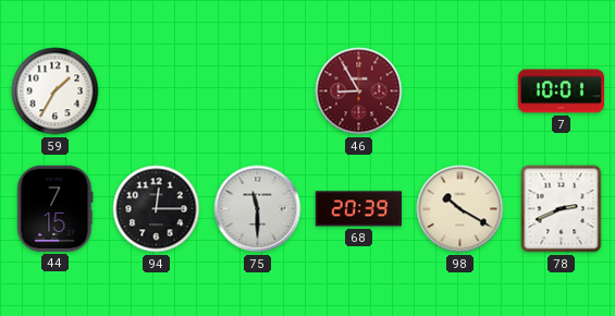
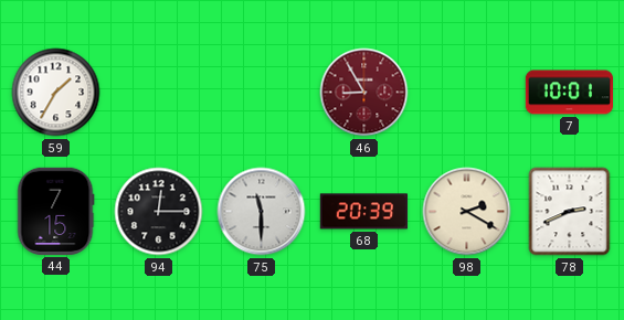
98: 10:20 -> 2:20
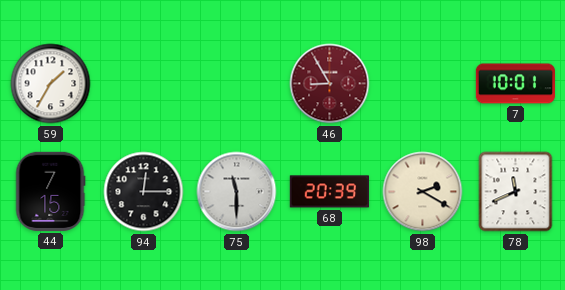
78: 2:41 -> 11:41
